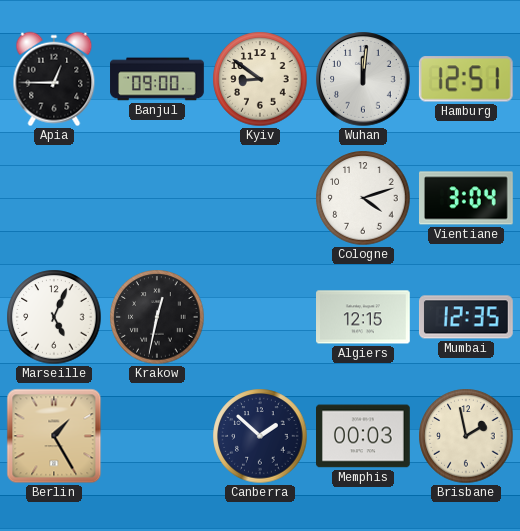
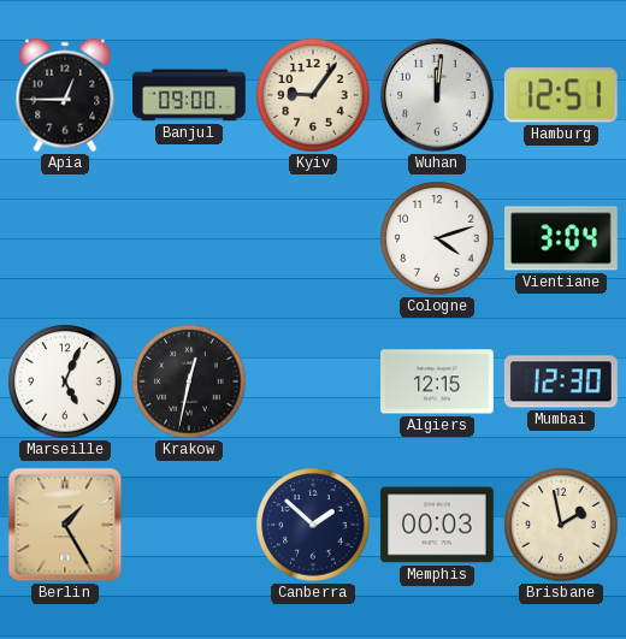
Kyiv: 8:51 -> 9:06
Mumbai: 12:35 -> 12:30
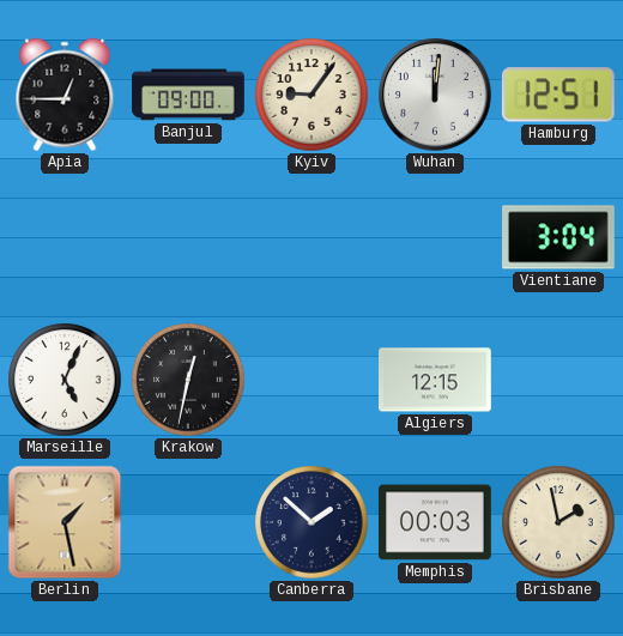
Cologne: 4:12 -> none
Mumbai: 12:30 -> none
Berlin: 1:25 -> 1:28
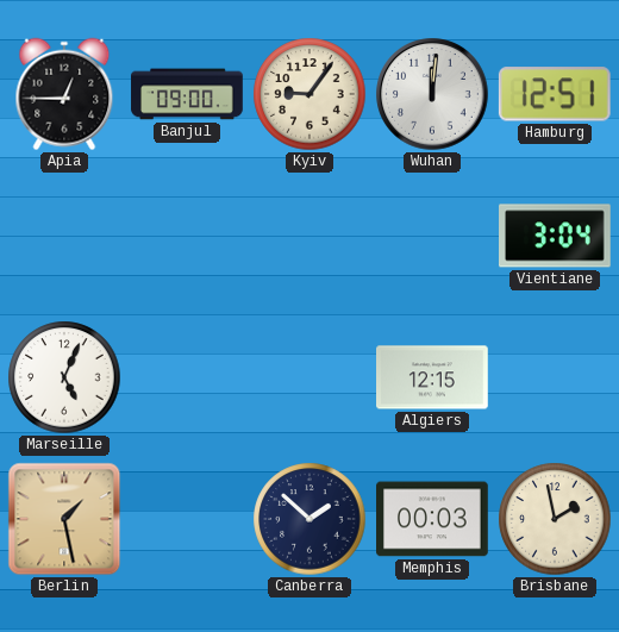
Krakow: 12:32 -> none
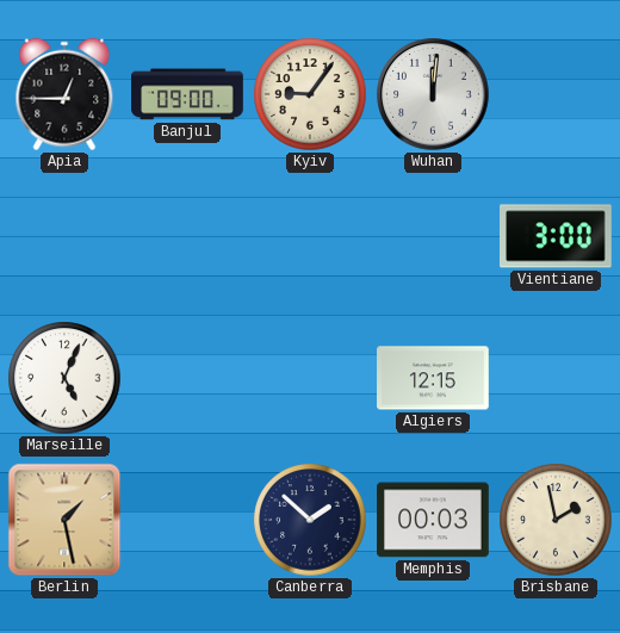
Hamburg: 12:51 -> none
Vientiane: 3:04 -> 3:00
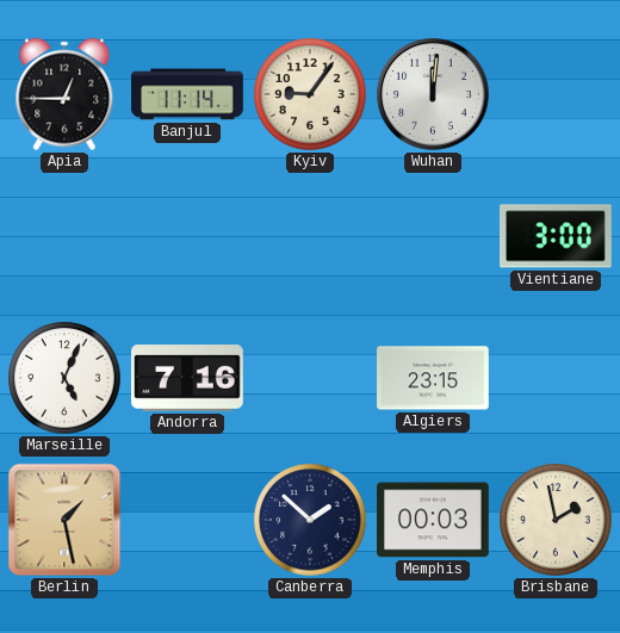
Banjul: 09:00 -> 11:14
Andorra: none -> 7:16
Algiers: 12:15 -> 23:15
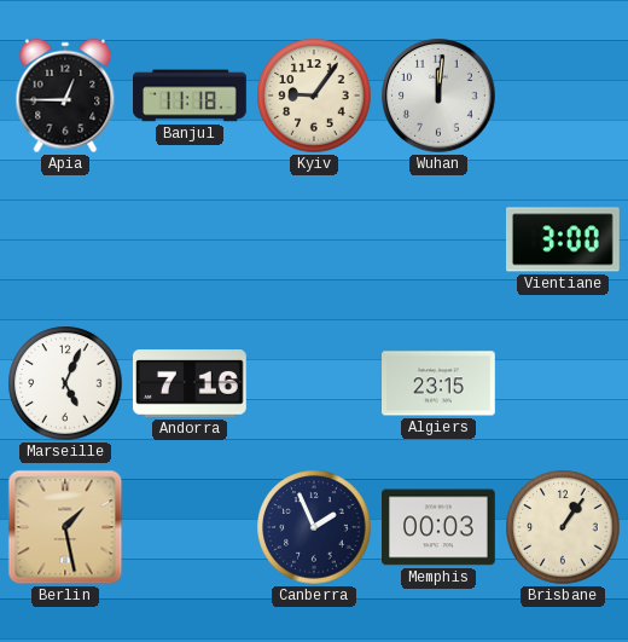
Banjul: 11:14 -> 11:18
Canberra: 1:52 -> 1:56
Brisbane: 1:58 -> 1:06
